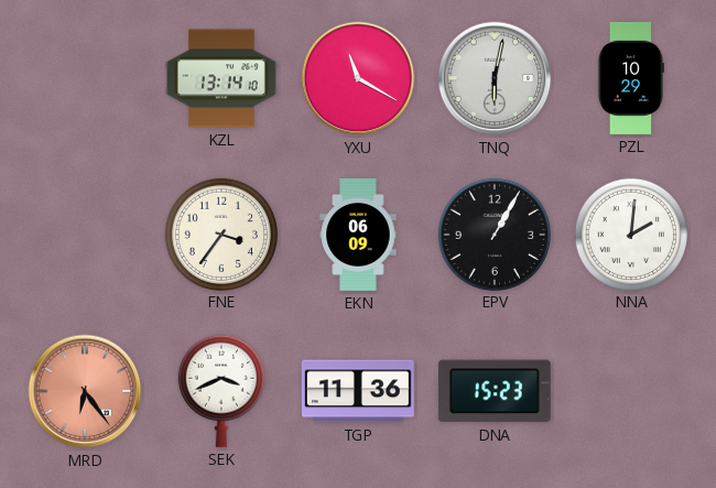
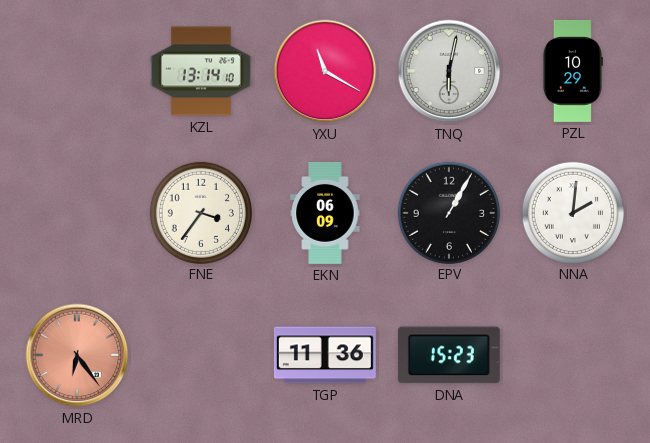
SEK: 3:41 -> none
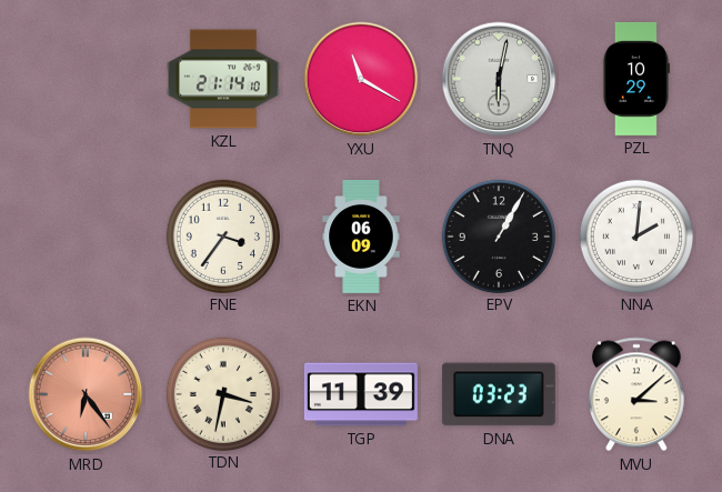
KZL: 13:14 -> 21:14
TDN: none -> 3:32
TGP: 11:36 -> 11:39
DNA: 15:23 -> 03:23
MVU: none -> 3:08
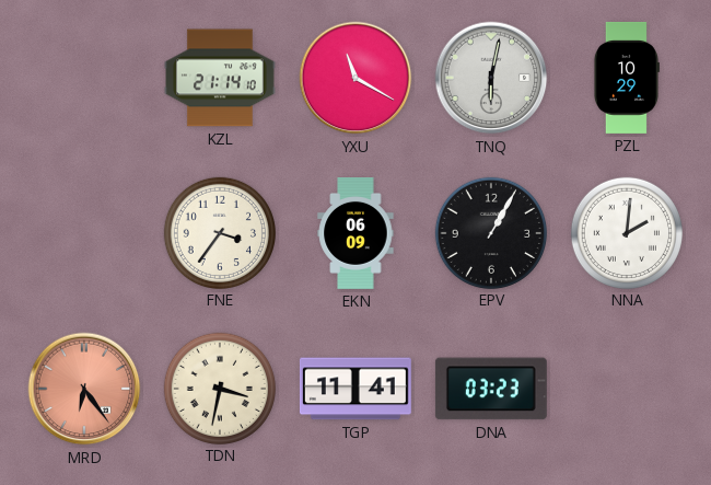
TGP: 11:39 -> 11:41
MVU: 3:08 -> none
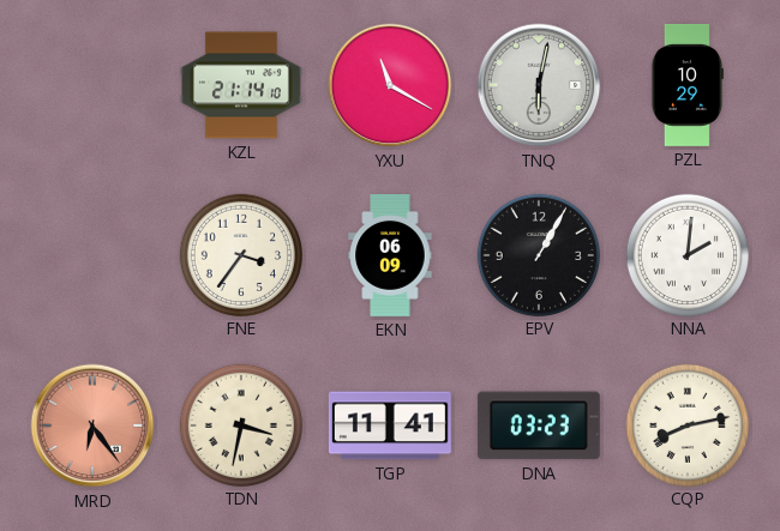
CQP: none -> 8:13
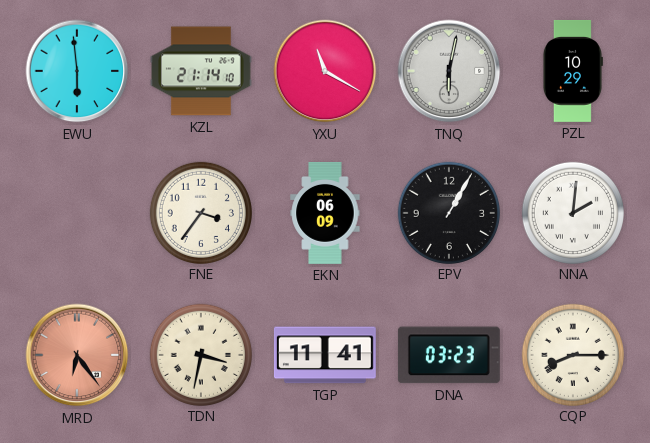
EWU: none -> 5:59
CQP: 8:13 -> 8:15
